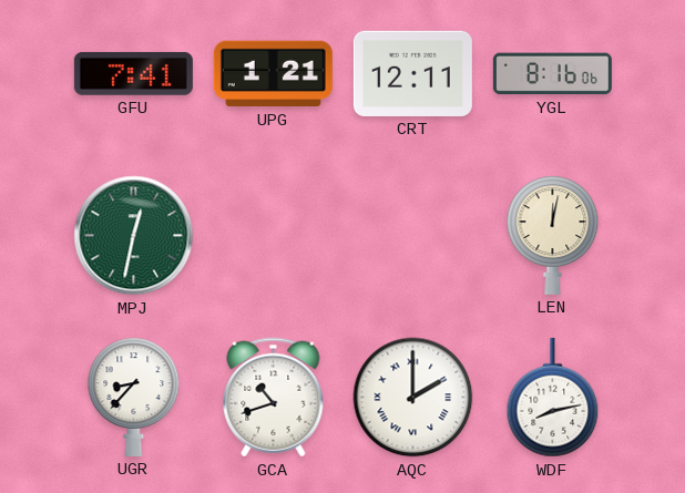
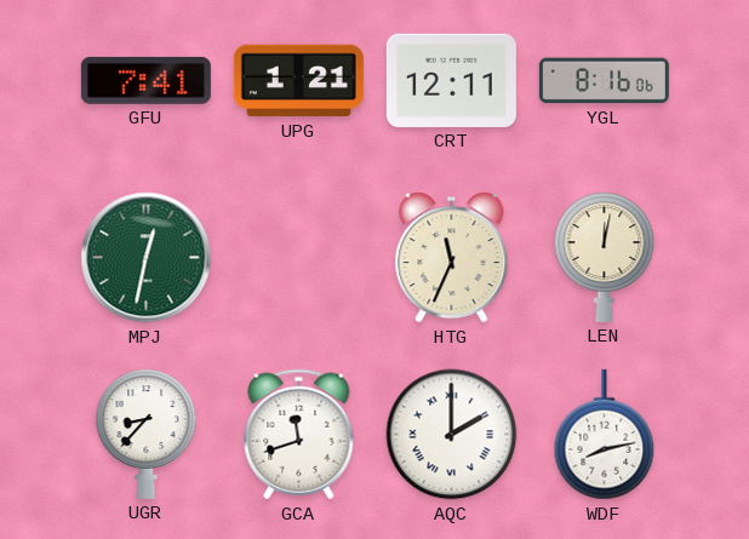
HTG: none -> 11:34
GCA: 10:42 -> 11:42
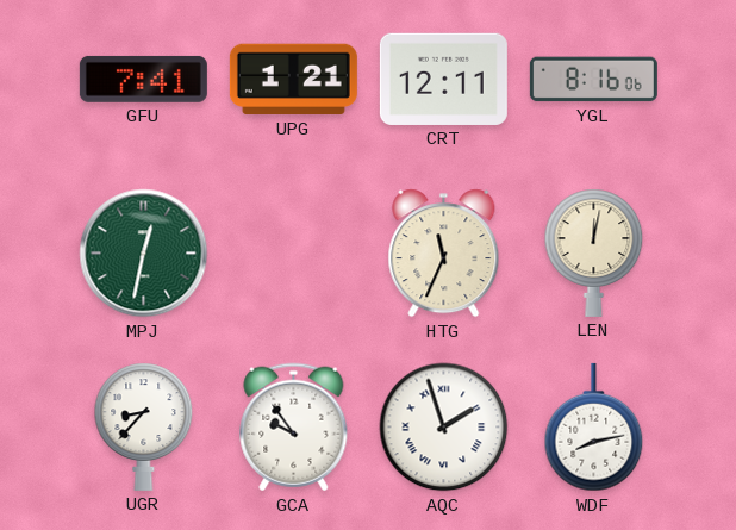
GCA: 11:42 -> 9:54
AQC: 2:00 -> 1:57
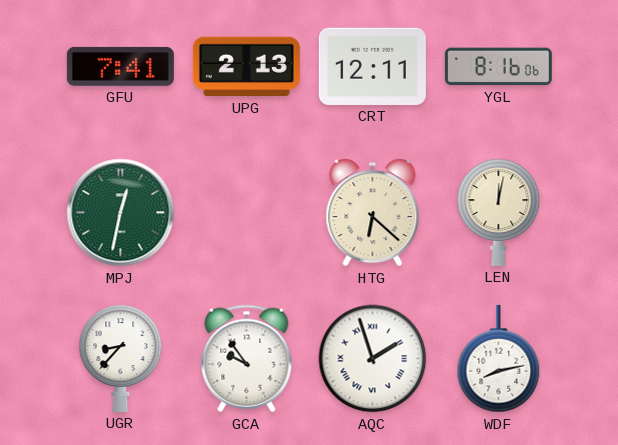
UPG: 1:21 -> 2:13
HTG: 11:34 -> 6:22
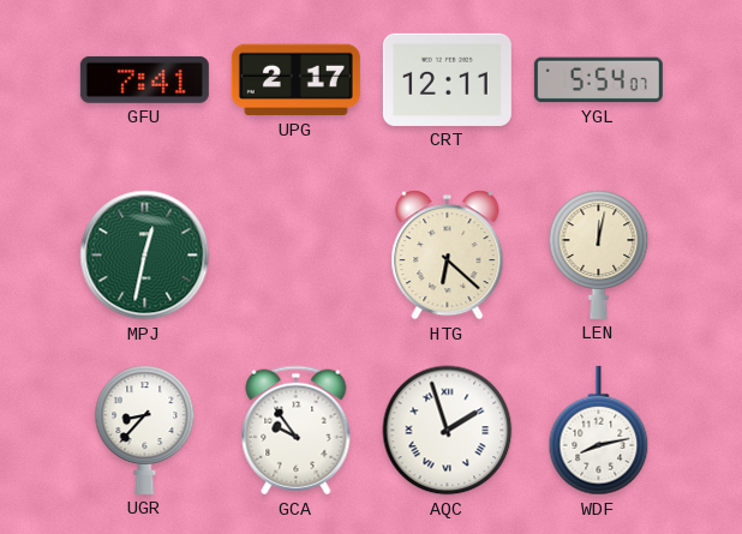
UPG: 2:13 -> 2:17
YGL: 8:16 -> 5:54
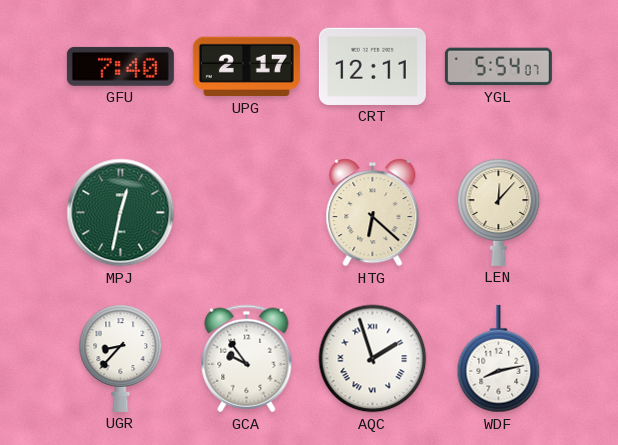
GFU: 7:41 -> 7:40
LEN: 12:02 -> 12:07
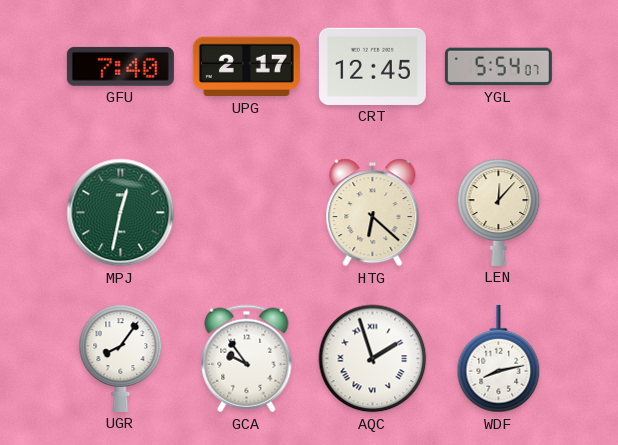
CRT: 12:11 -> 12:45
UGR: 8:37 -> 8:06
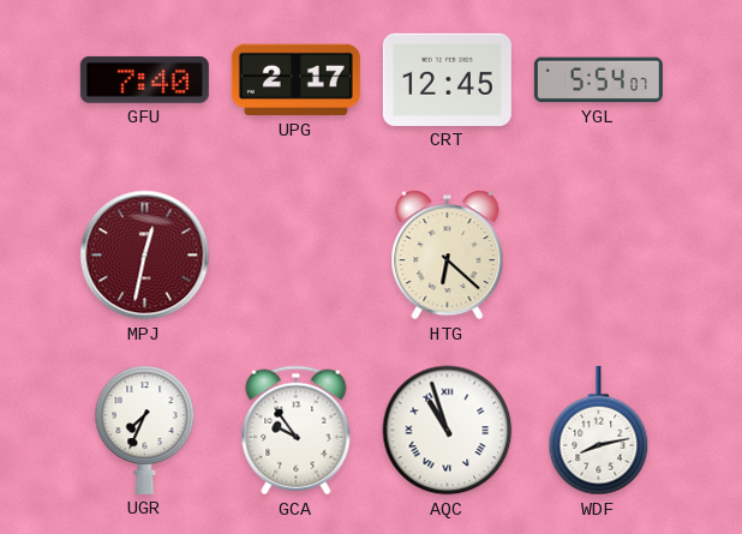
MPJ dial: green -> burgundy
LEN: 12:07 -> none
UGR: 8:06 -> 7:34
AQC: 1:57 -> 10:57
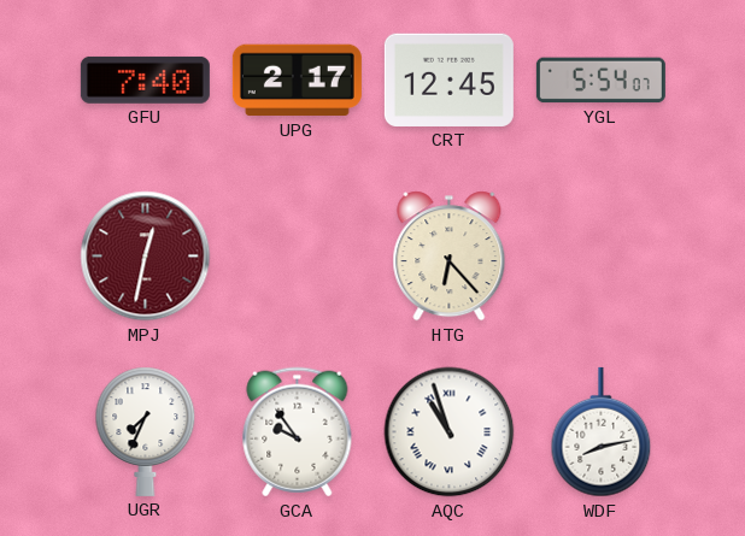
HTG: 6:22 -> 6:23
